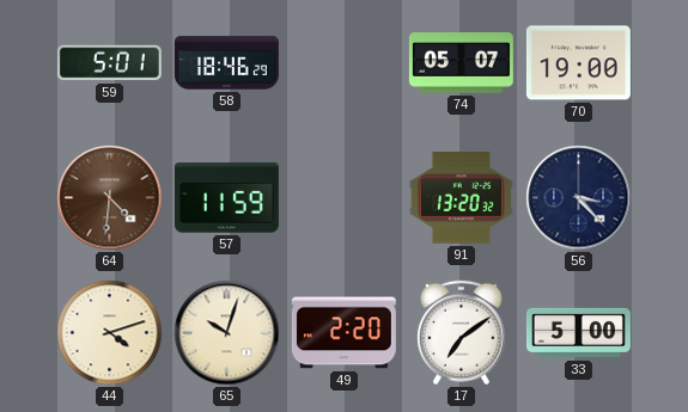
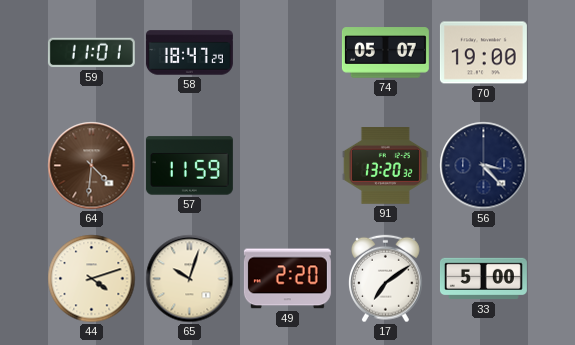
59: 5:01 -> 11:01
58: 18:46 -> 18:47
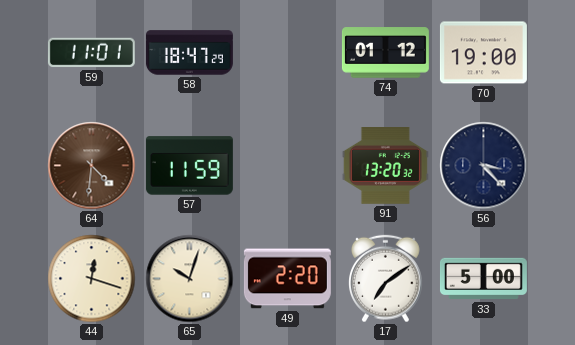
74: 05:07 -> 01:12
44: 4:12 -> 12:18
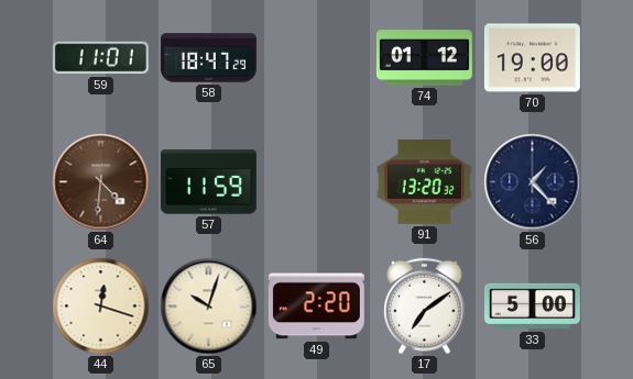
56: 3:23 -> 1:23
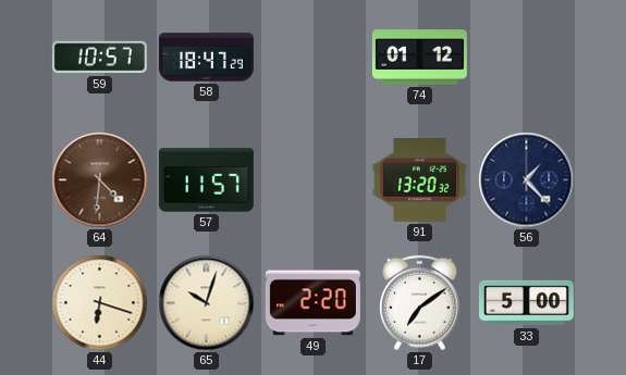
59: 11:01 -> 10:57
70: 19:00 -> none
57: 11:59 -> 11:57
44: 12:18 -> 6:18
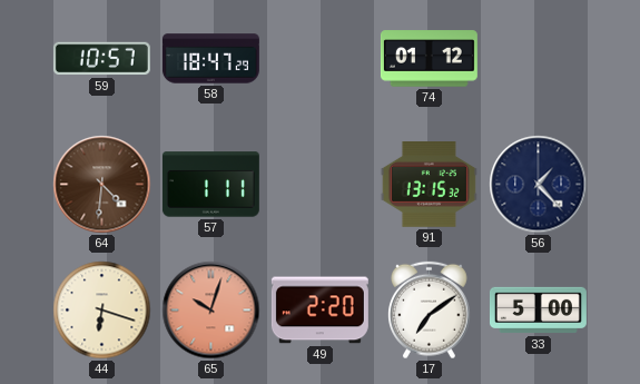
57: 11:57 -> 1:11
91: 13:20 -> 13:15
65 dial: cream -> salmon
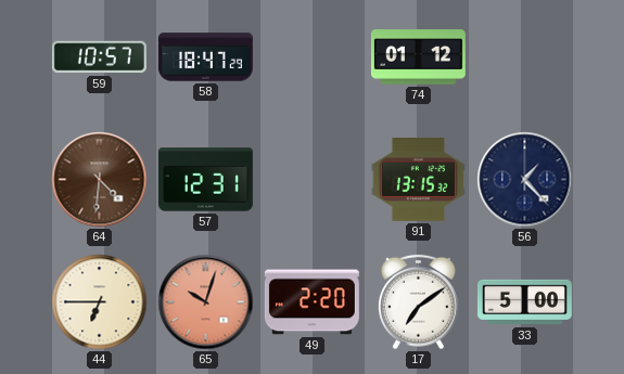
57: 1:11 -> 12:31
44: 6:18 -> 6:45
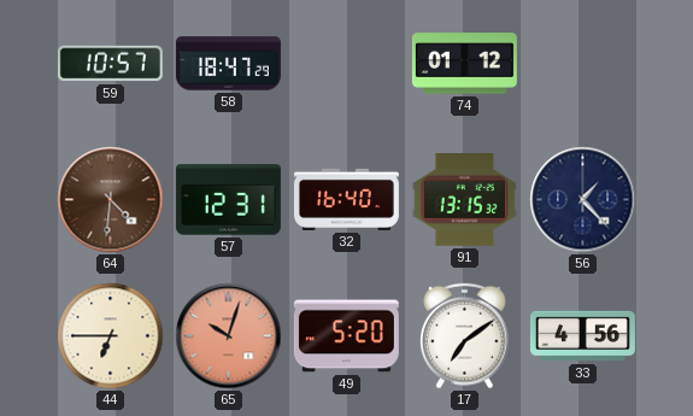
32: none -> 16:40
49: 2:20 -> 5:20
33: 5:00 -> 4:56
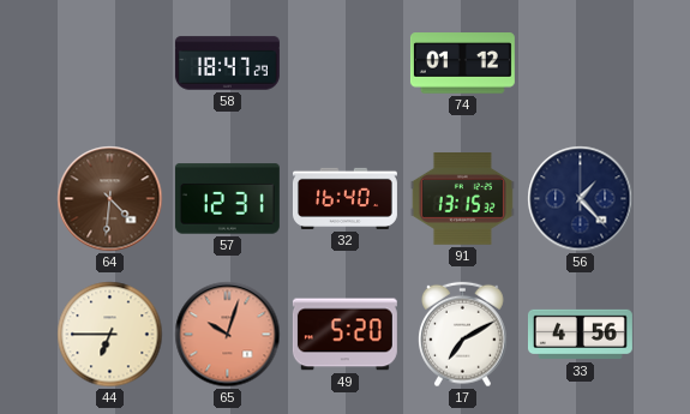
59: 10:57 -> none
17: 7:09 -> 7:10
